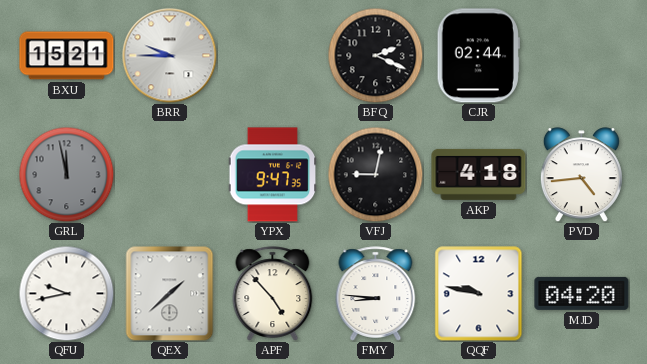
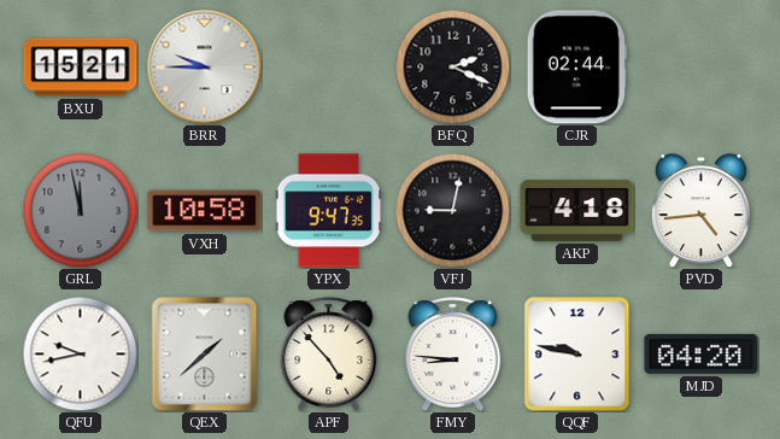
VXH: none -> 10:58
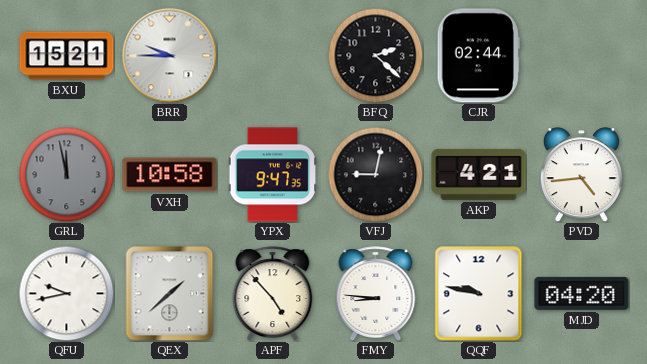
BFQ: 2:19 -> 2:22
AKP: 4:18 -> 4:21
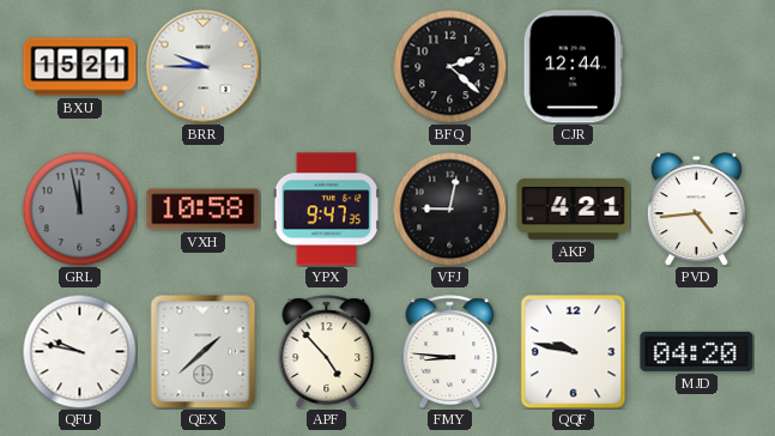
CJR: 02:44 -> 12:44
QFU: 9:43 -> 9:47
